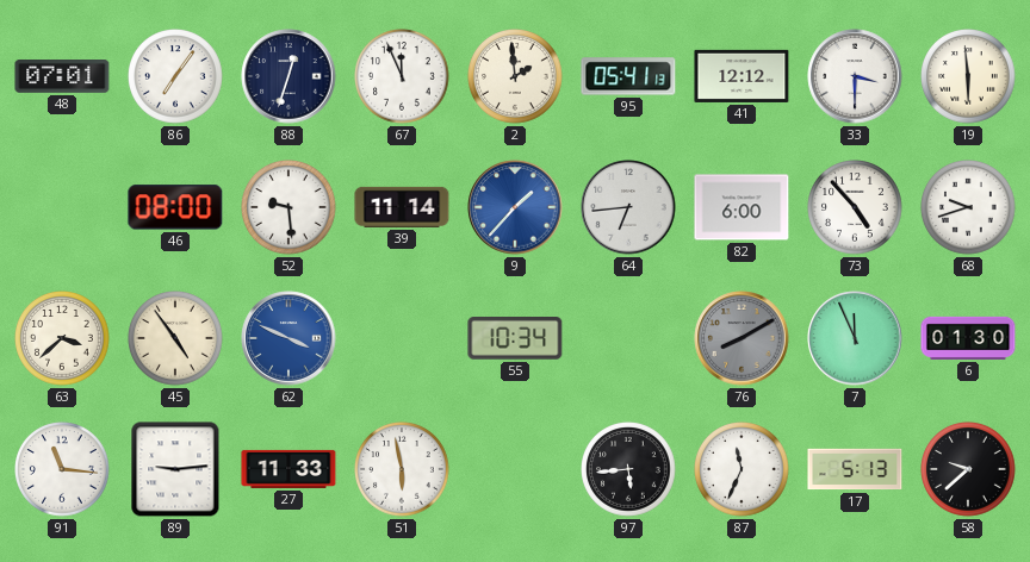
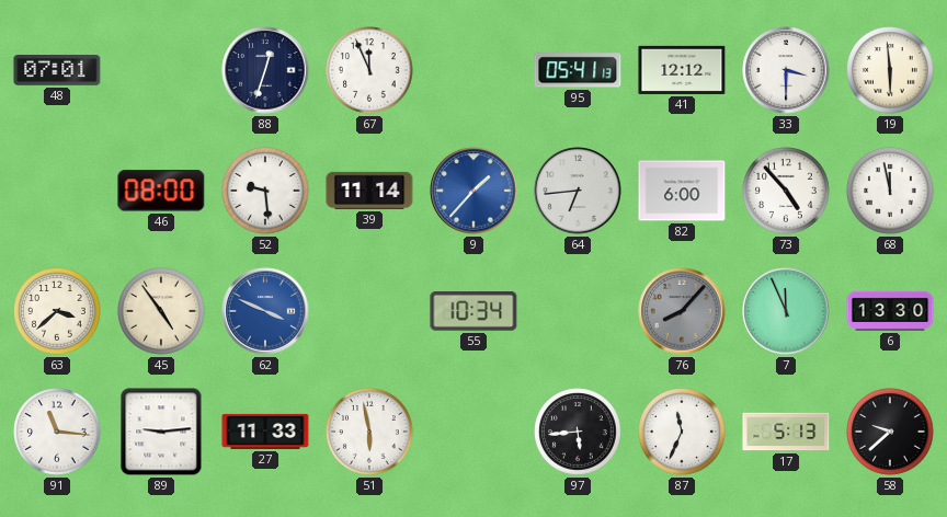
86: 7:06 -> none
2: 1:59 -> none
68: 9:42 -> 11:58
76: 8:10 -> 8:07
6: 01:30 -> 13:30
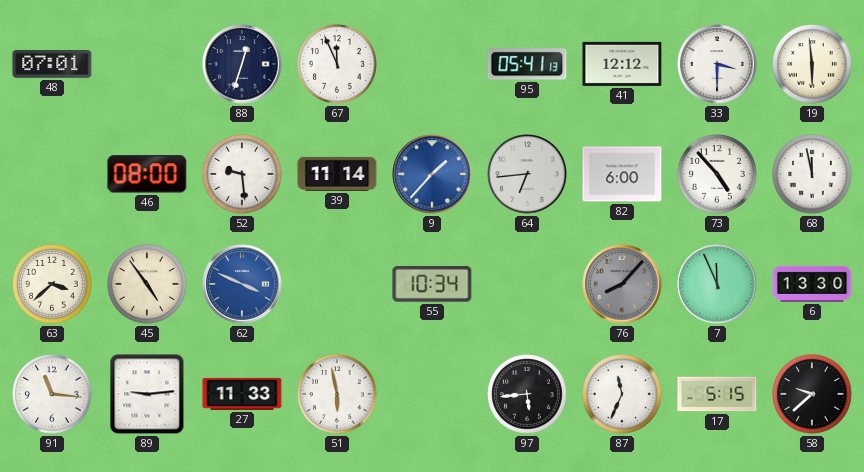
17: 5:13 -> 5:15
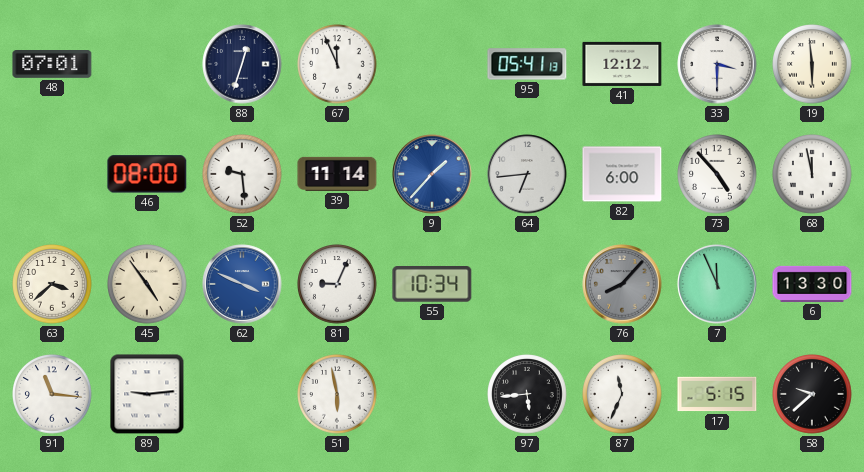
81: none -> 9:04
27: 11:33 -> none
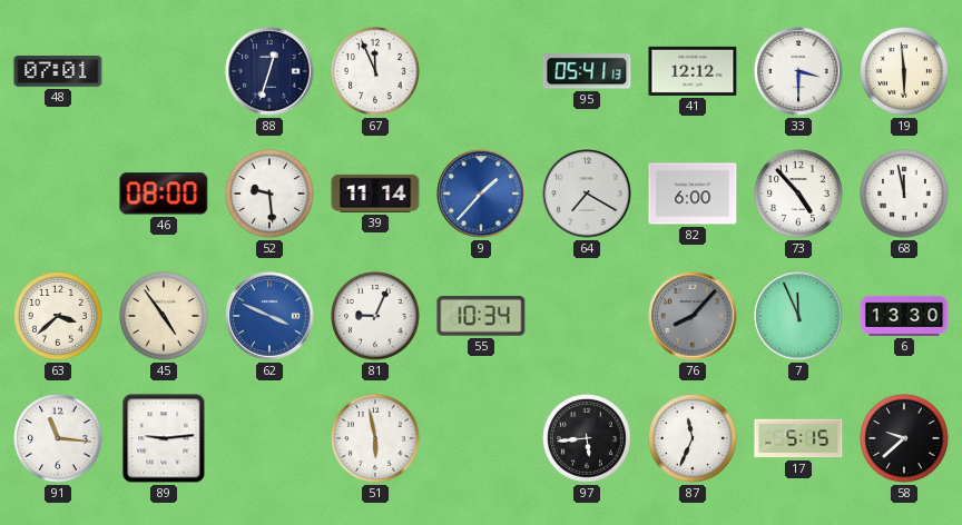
64: 6:44 -> 7:20
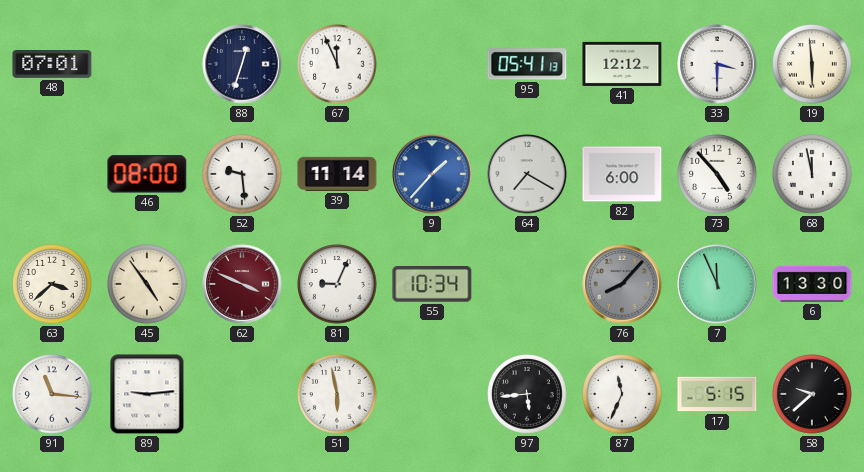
62 dial: blue -> burgundy
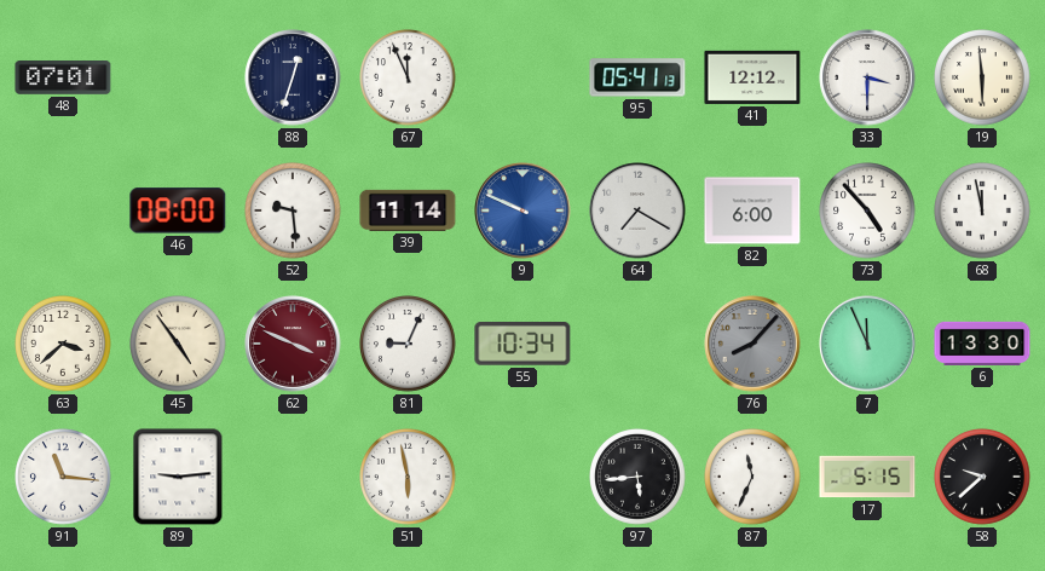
9: 1:37 -> 9:49
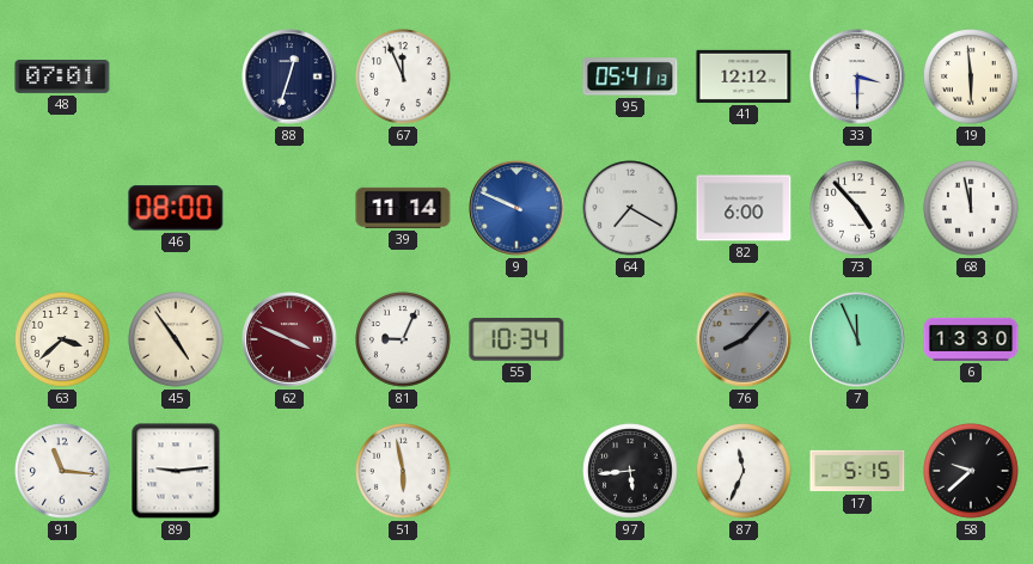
52: 9:29 -> none
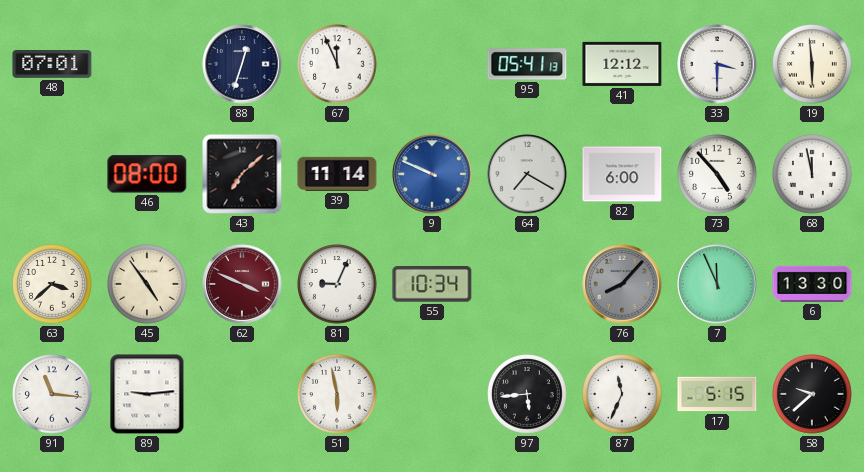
43: none -> 7:08
